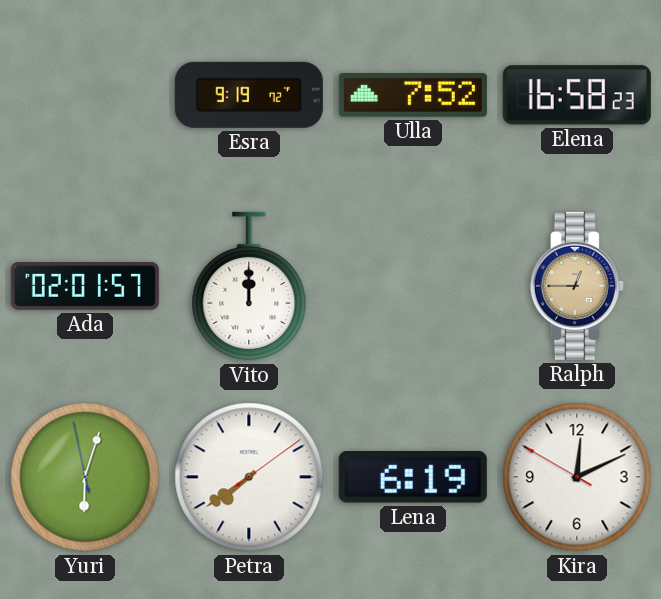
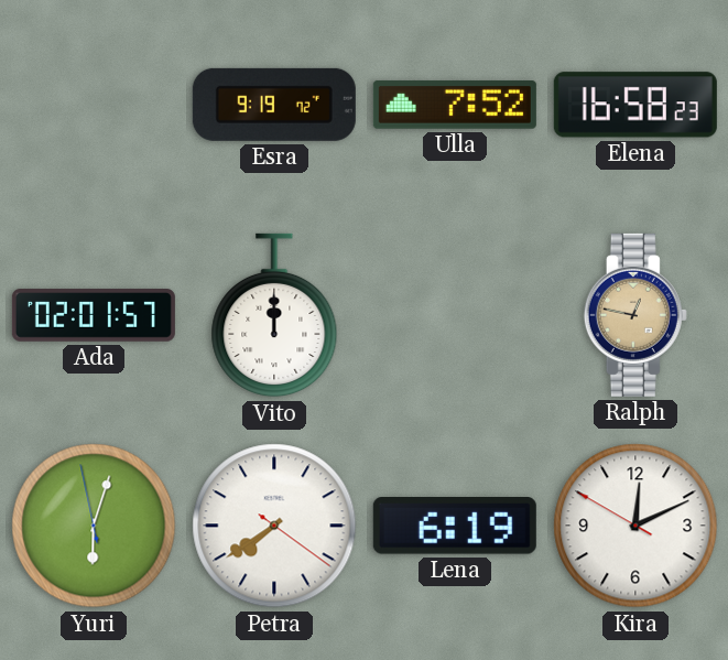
Ralph: 12:45 -> 12:47
Petra: 7:39:09 -> 7:39:21
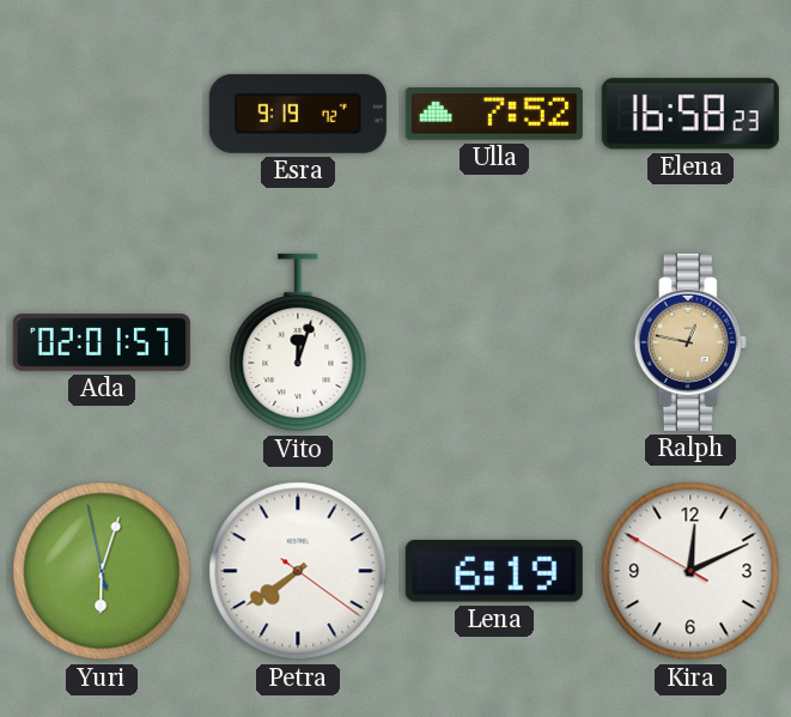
Vito: 12:00 -> 12:03
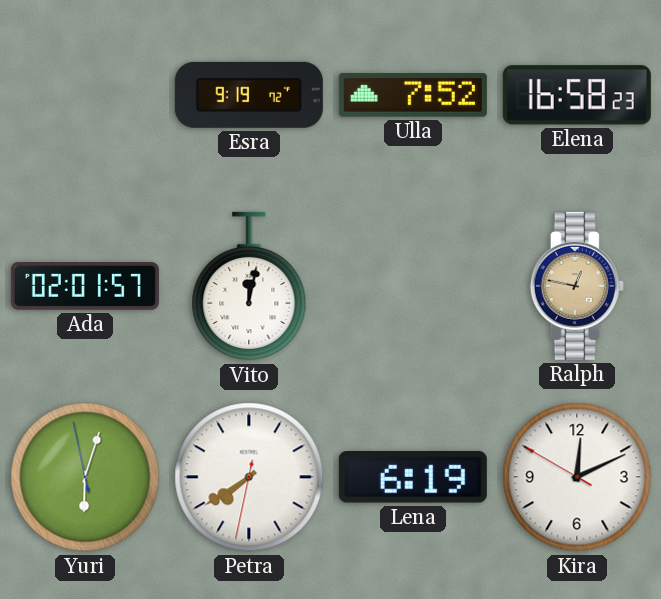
Vito: 12:03 -> 12:02
Petra: 7:39:21 -> 7:39:32
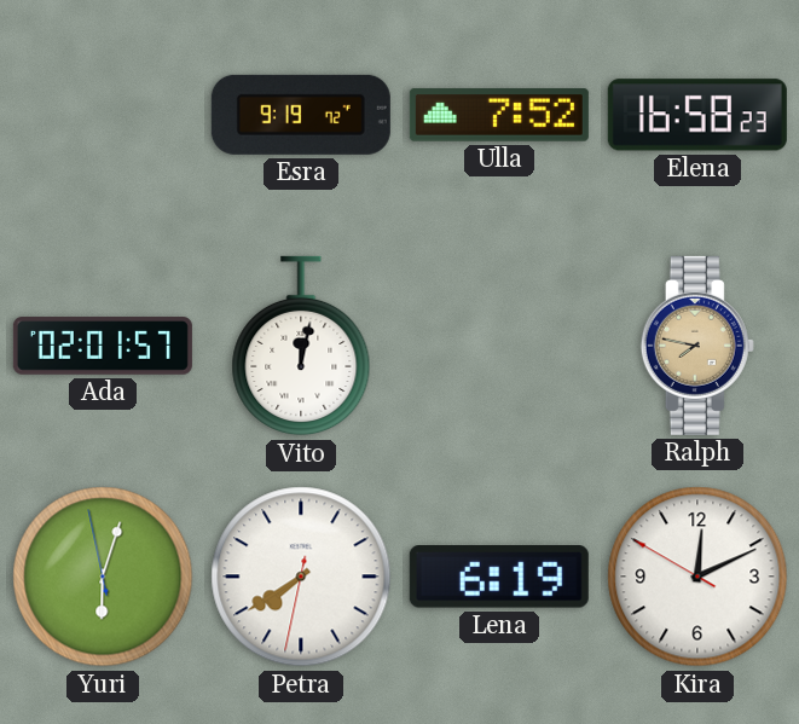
Ralph: 12:47 -> 7:47
